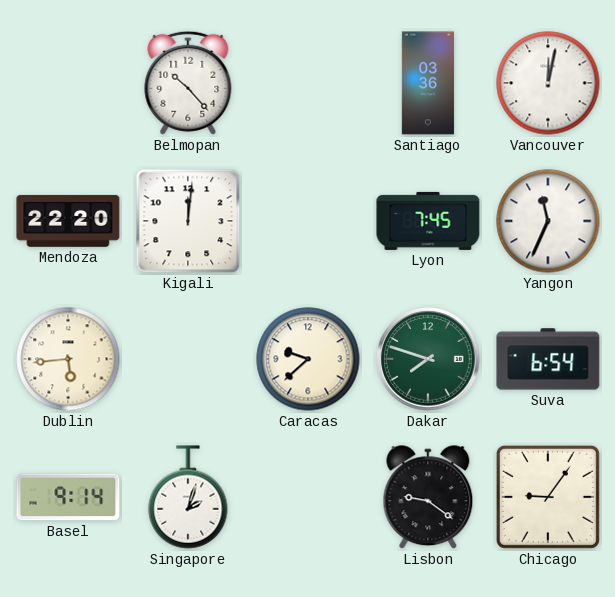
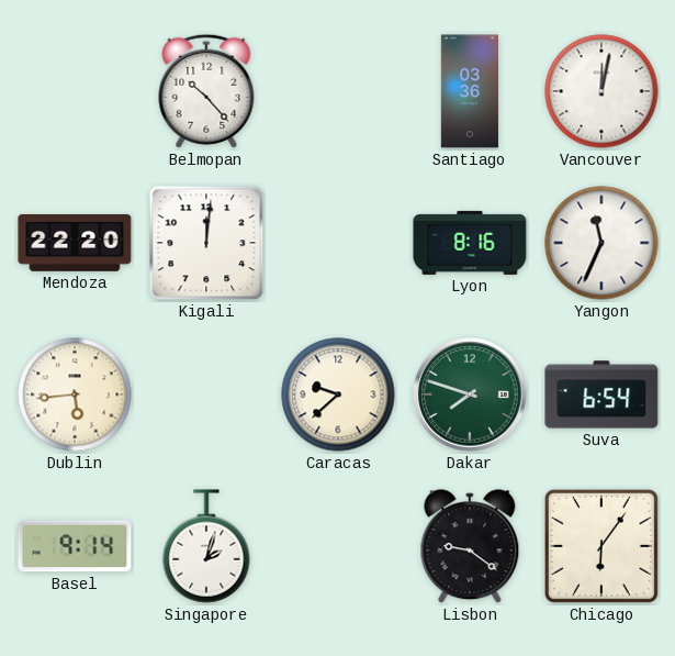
Lyon: 7:45 -> 8:16
Chicago: 9:06 -> 6:06
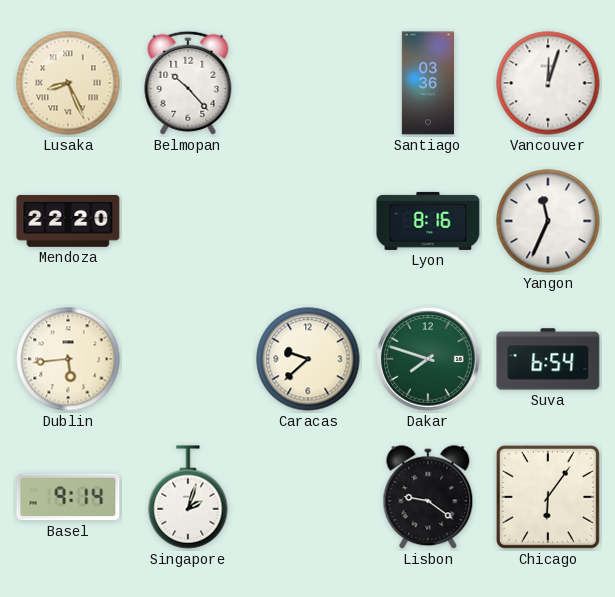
Lusaka: none -> 8:26
Vancouver: 12:02 -> 12:03
Kigali: 12:01 -> none
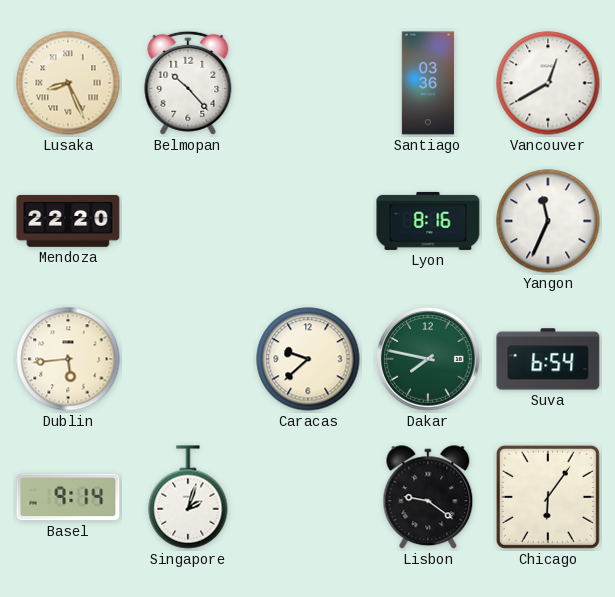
Vancouver: 12:03 -> 12:40
Dakar: 7:48 -> 7:47
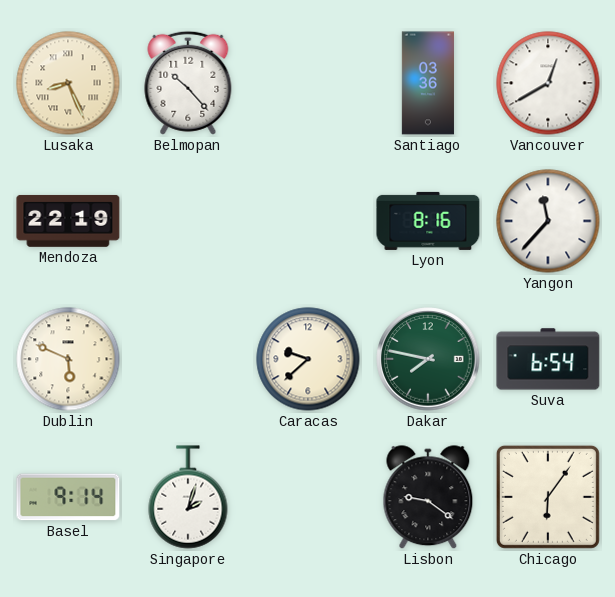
Mendoza: 22:20 -> 22:19
Yangon: 11:34 -> 11:37
Dublin: 5:44 -> 5:49
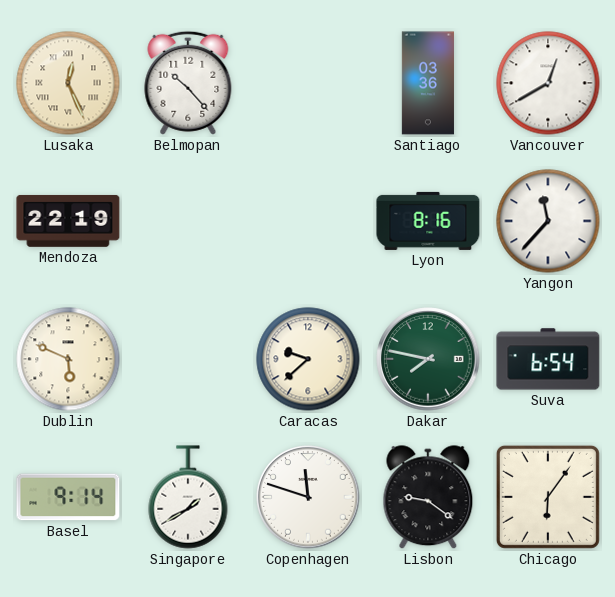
Lusaka: 8:26 -> 12:26
Singapore: 2:03 -> 1:40
Copenhagen: none -> 11:48
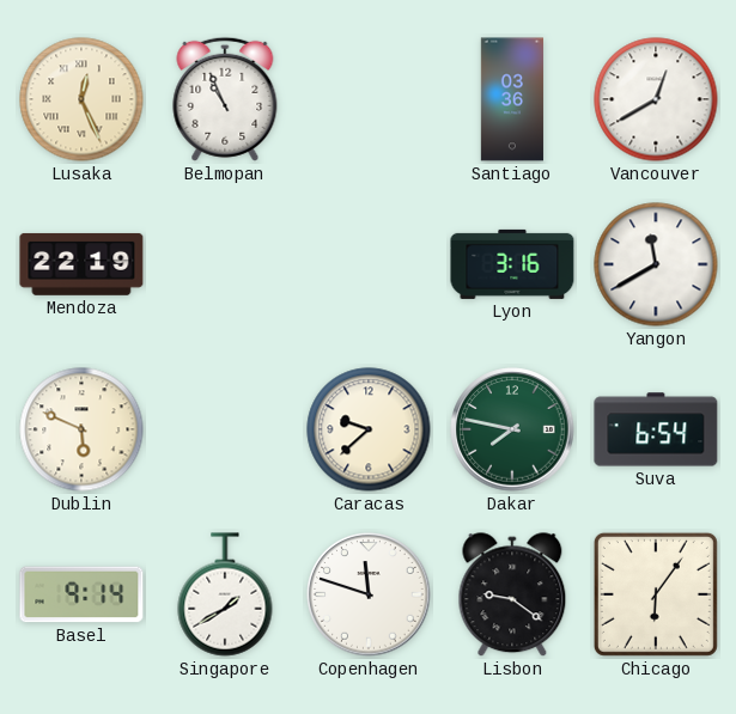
Belmopan: 10:23 -> 10:56
Lyon: 8:16 -> 3:16
Yangon: 11:37 -> 11:40
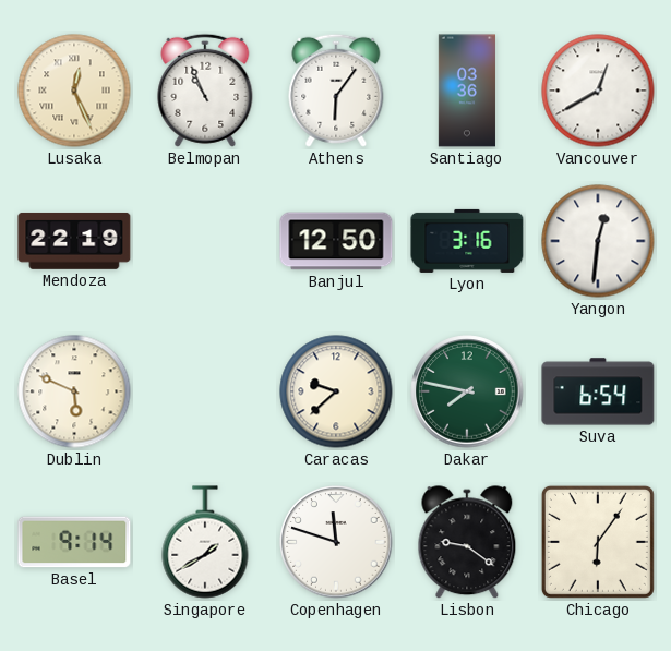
Athens: none -> 6:06
Banjul: none -> 12:50
Yangon: 11:40 -> 12:31
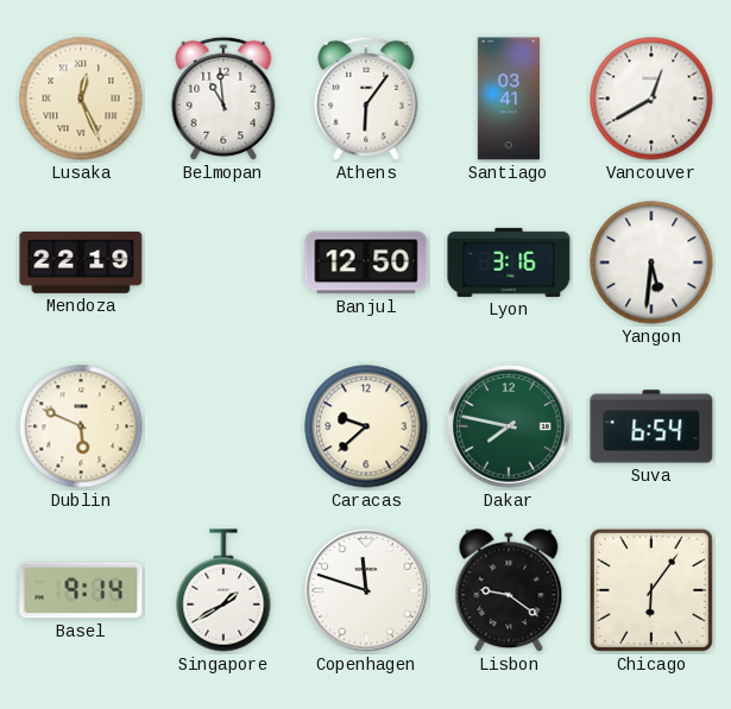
Belmopan: 10:56 -> 10:59
Santiago: 03:36 -> 03:41
Yangon: 12:31 -> 5:31
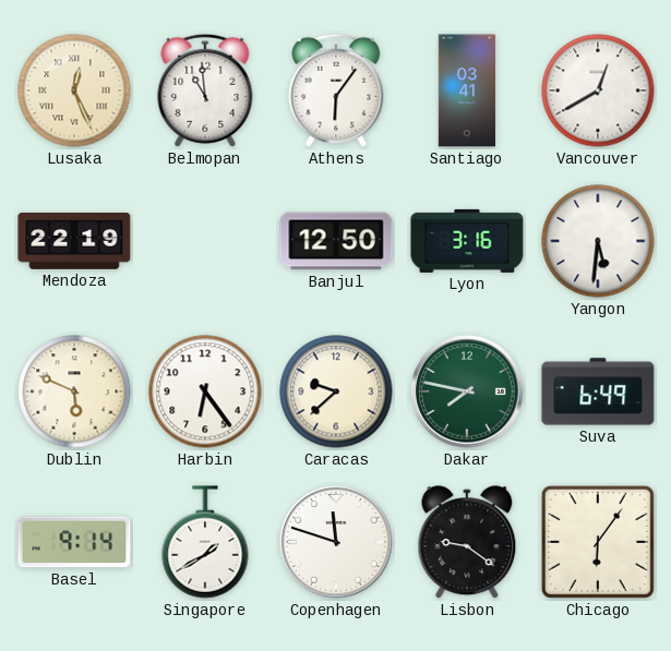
Harbin: none -> 6:24
Suva: 6:54 -> 6:49
